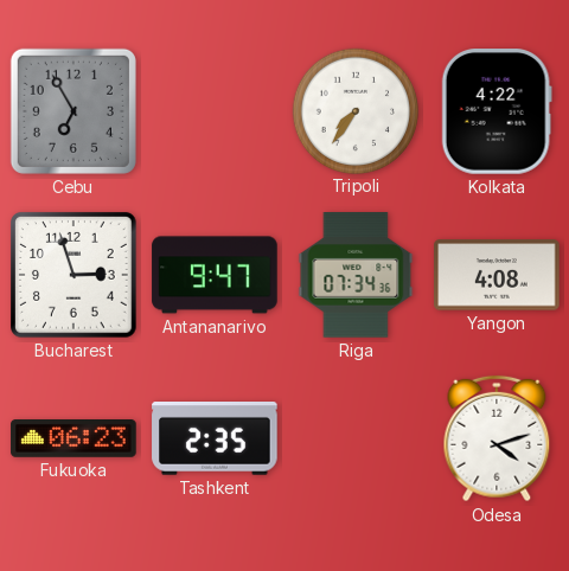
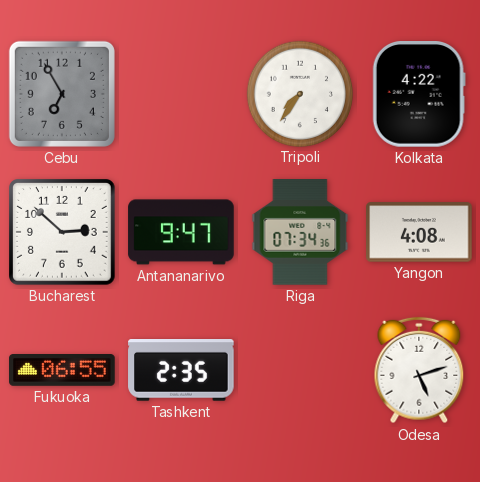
Bucharest: 2:57 -> 2:52
Fukuoka: 06:23 -> 06:55
Odesa: 4:12 -> 5:12
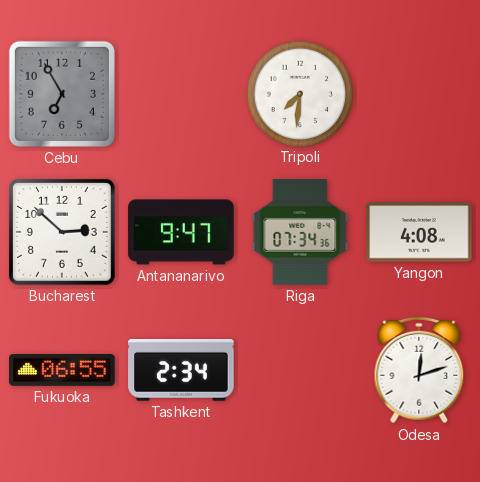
Tripoli: 7:36 -> 7:31
Kolkata: 4:22 -> none
Tashkent: 2:35 -> 2:34
Odesa: 5:12 -> 12:12
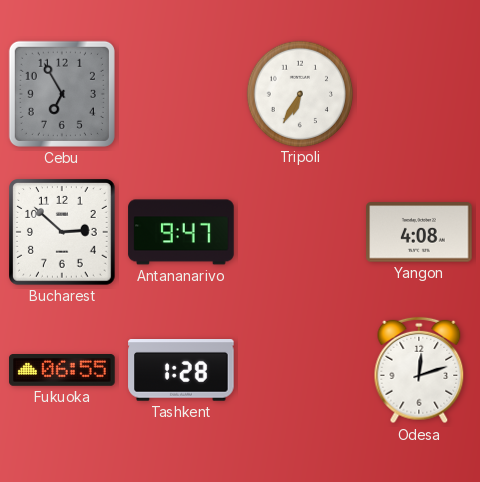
Tripoli: 7:31 -> 6:35
Riga: 07:34 -> none
Tashkent: 2:34 -> 1:28
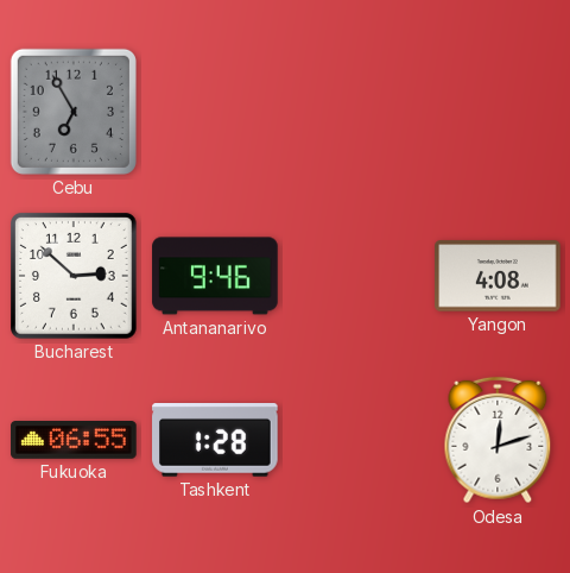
Tripoli: 6:35 -> none
Antananarivo: 9:47 -> 9:46
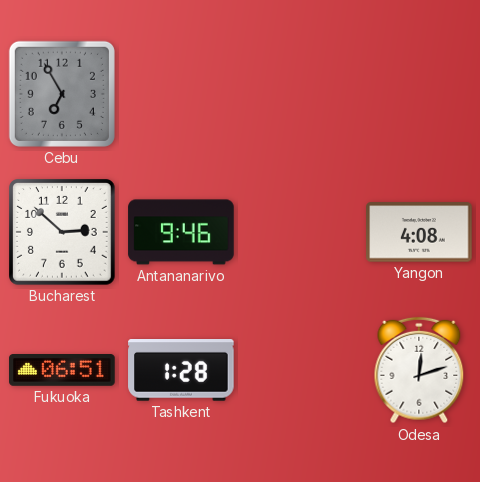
Fukuoka: 06:55 -> 06:51
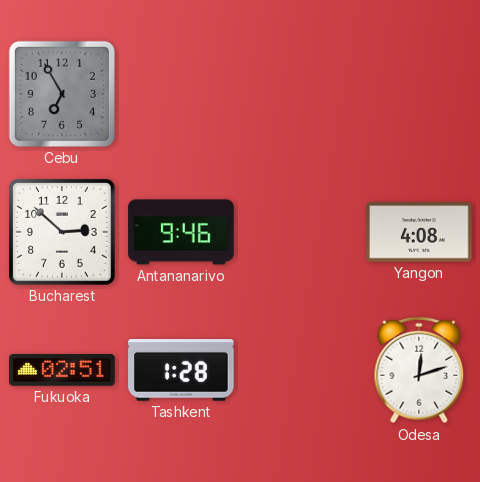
Fukuoka: 06:51 -> 02:51
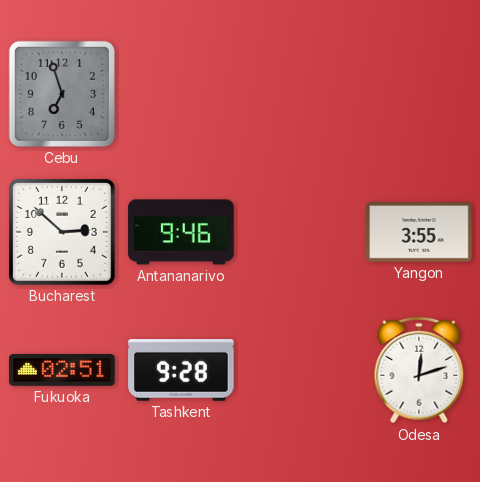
Cebu: 6:55 -> 6:57
Yangon: 4:08 -> 3:55
Tashkent: 1:28 -> 9:28
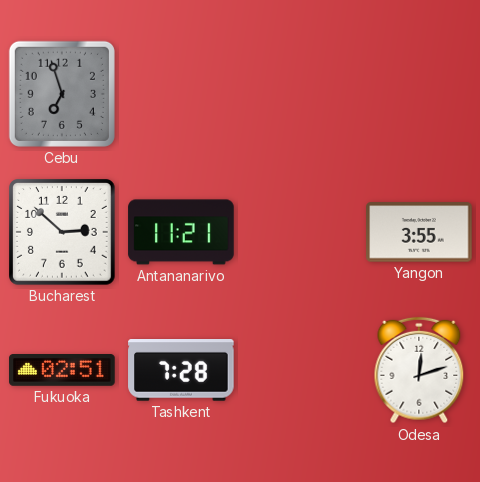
Antananarivo: 9:46 -> 11:21
Tashkent: 9:28 -> 7:28
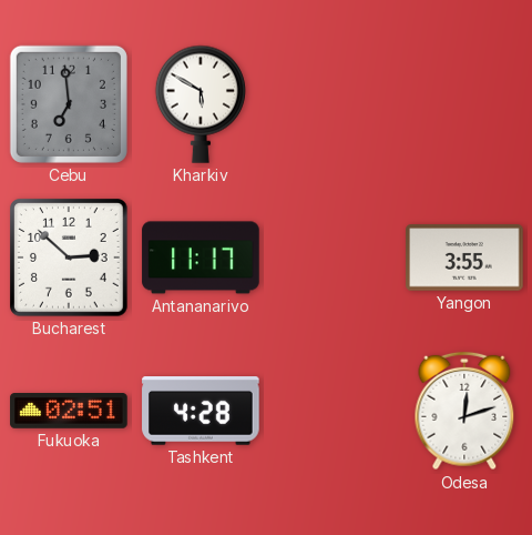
Cebu: 6:57 -> 6:59
Kharkiv: none -> 5:50
Antananarivo: 11:21 -> 11:17
Tashkent: 7:28 -> 4:28
